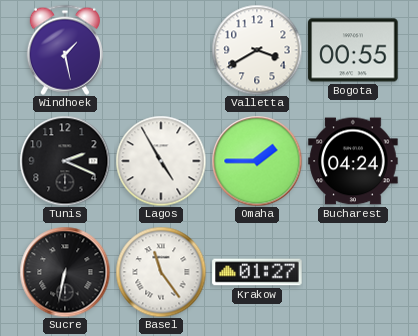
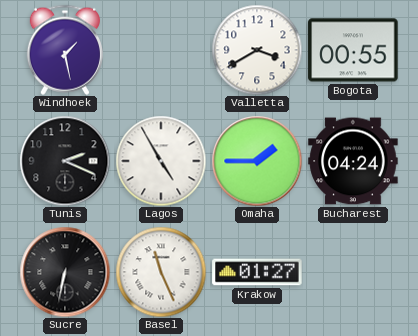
Basel: 11:24 -> 11:26
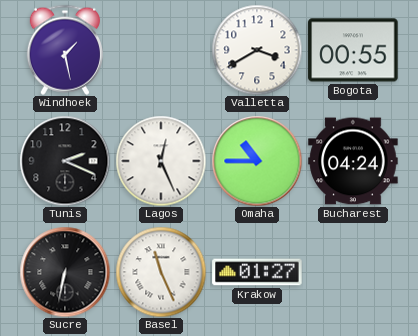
Lagos: 4:55 -> 12:26
Omaha: 1:45 -> 10:45
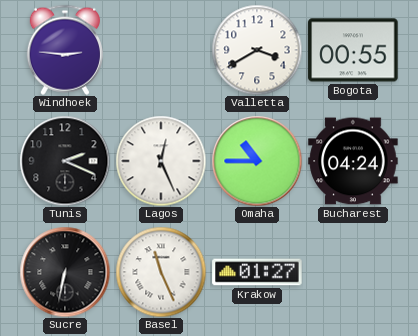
Windhoek: 1:28 -> 2:46
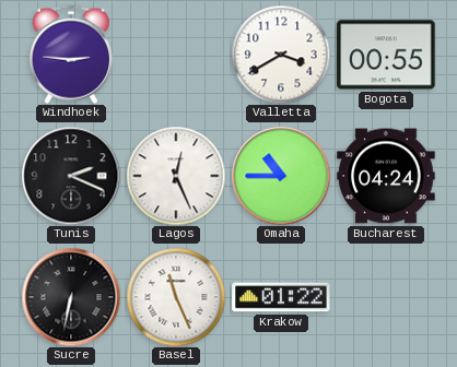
Krakow: 01:27 -> 01:22
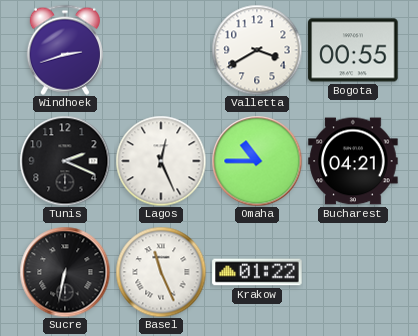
Windhoek: 2:46 -> 2:42
Bucharest: 04:24 -> 04:21
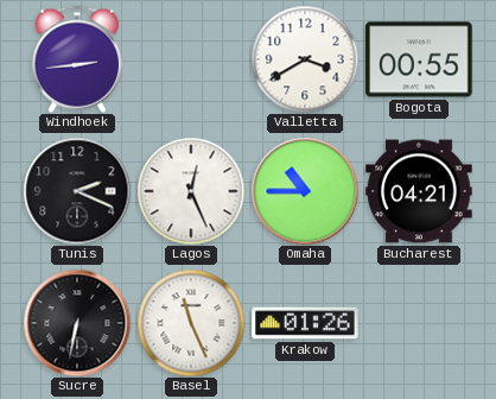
Windhoek: 2:42 -> 2:44
Krakow: 01:22 -> 01:26
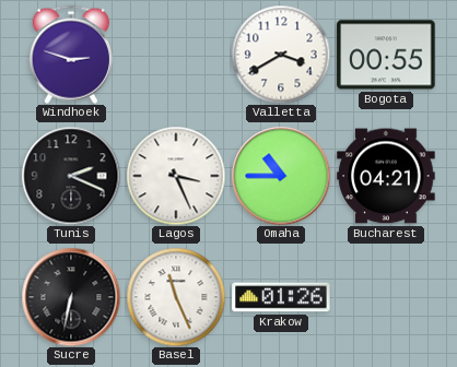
Windhoek: 2:44 -> 2:48
Lagos: 12:26 -> 3:26
